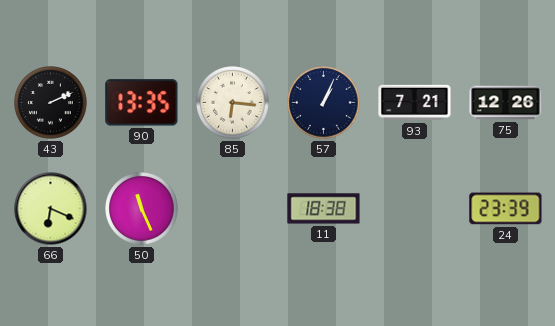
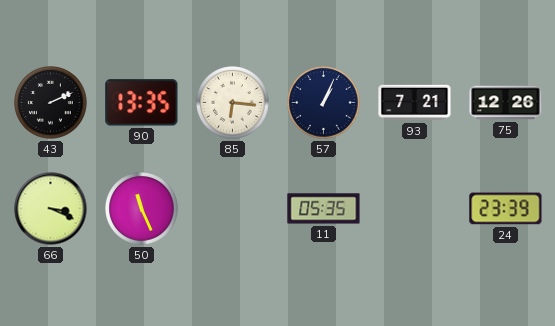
66: 6:19 -> 3:19
11: 18:38 -> 05:35
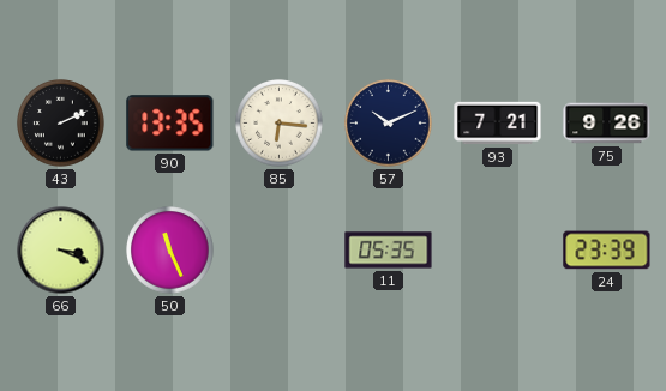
57: 1:04 -> 10:11
75: 12:26 -> 9:26
